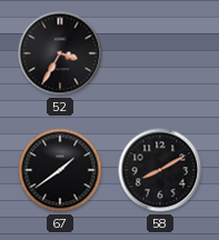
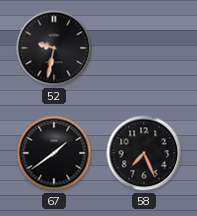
52: 3:35 -> 9:32
58: 8:10 -> 7:26
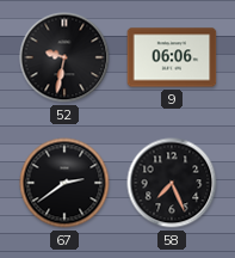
9: none -> 06:06
67: 1:39 -> 2:39
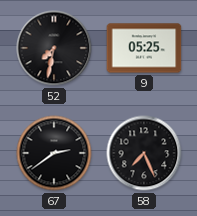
52: 9:32 -> 7:32
9: 06:06 -> 05:25
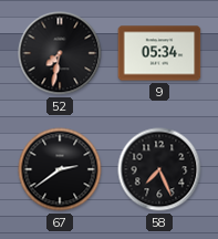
9: 05:25 -> 05:34
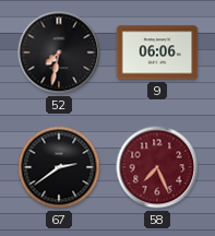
9: 05:34 -> 06:06
58 dial: black -> burgundy
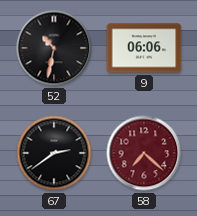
52: 7:32 -> 10:32
58: 7:26 -> 7:22
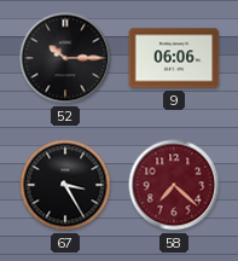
52: 10:32 -> 10:15
67: 2:39 -> 3:25
